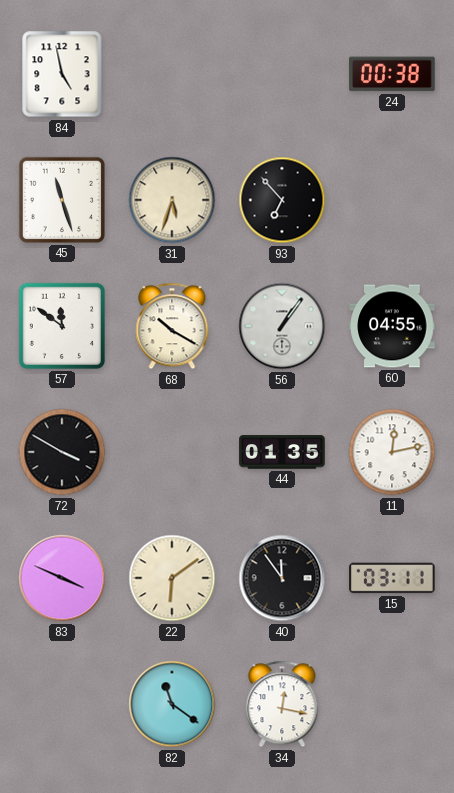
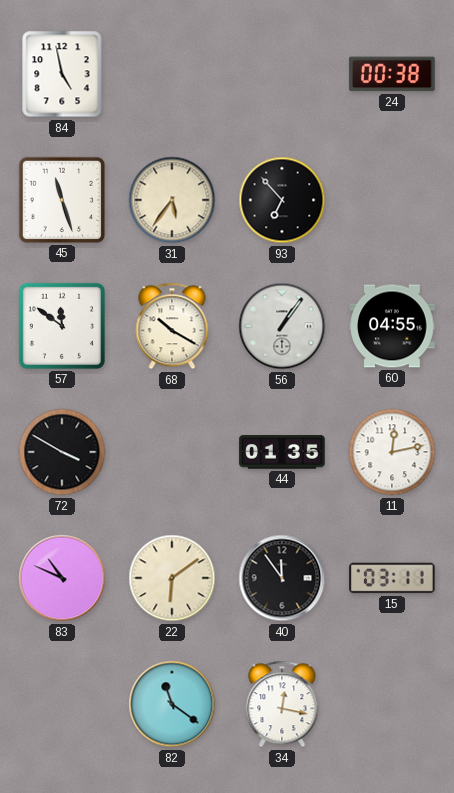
31: 5:33 -> 5:36
83: 3:49 -> 10:49
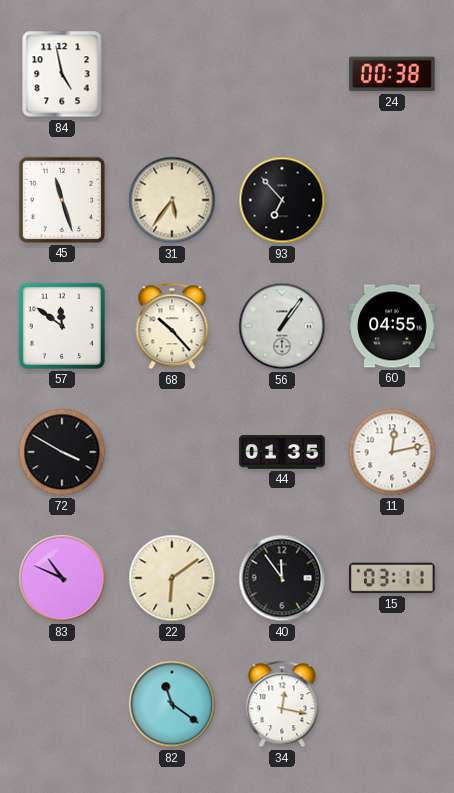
68: 10:20 -> 10:23
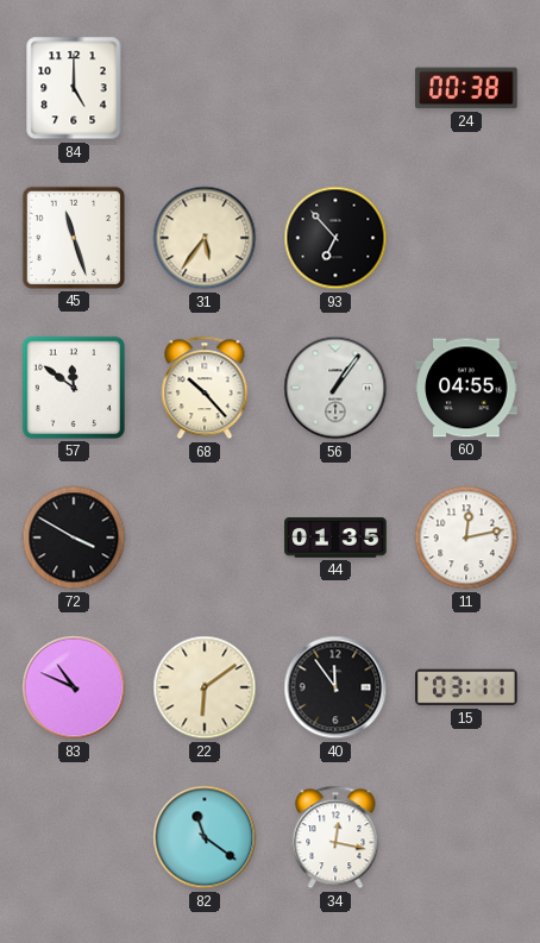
84: 4:58 -> 5:00
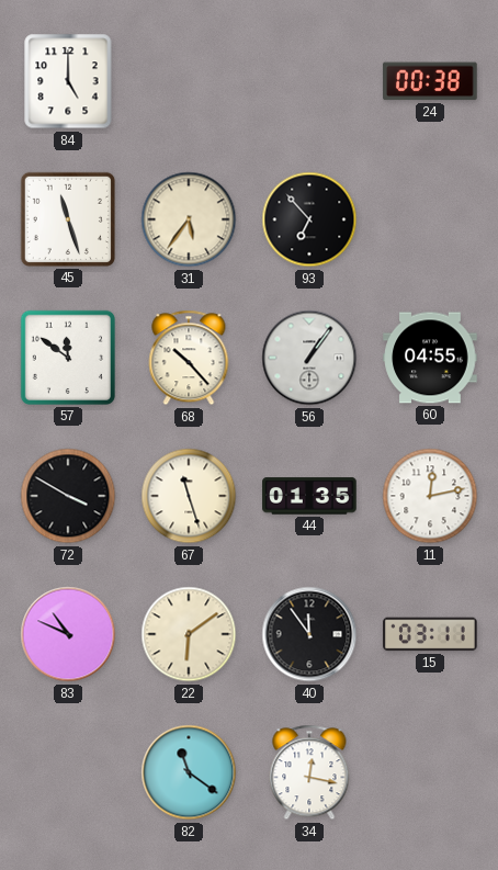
67: none -> 11:27
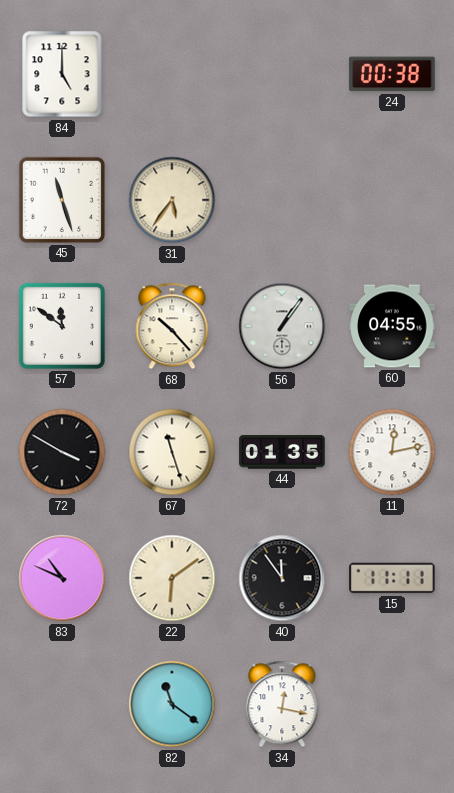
93: 6:53 -> none
15: 03:11 -> 11:11
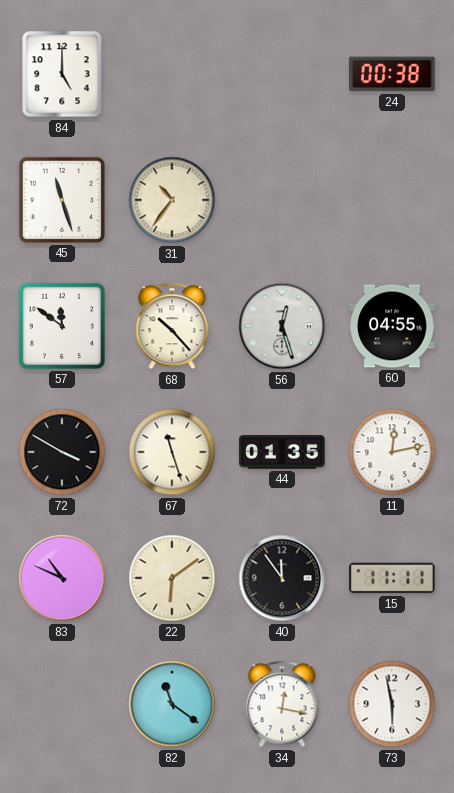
31: 5:36 -> 10:36
56: 1:06 -> 12:27
73: none -> 5:58
